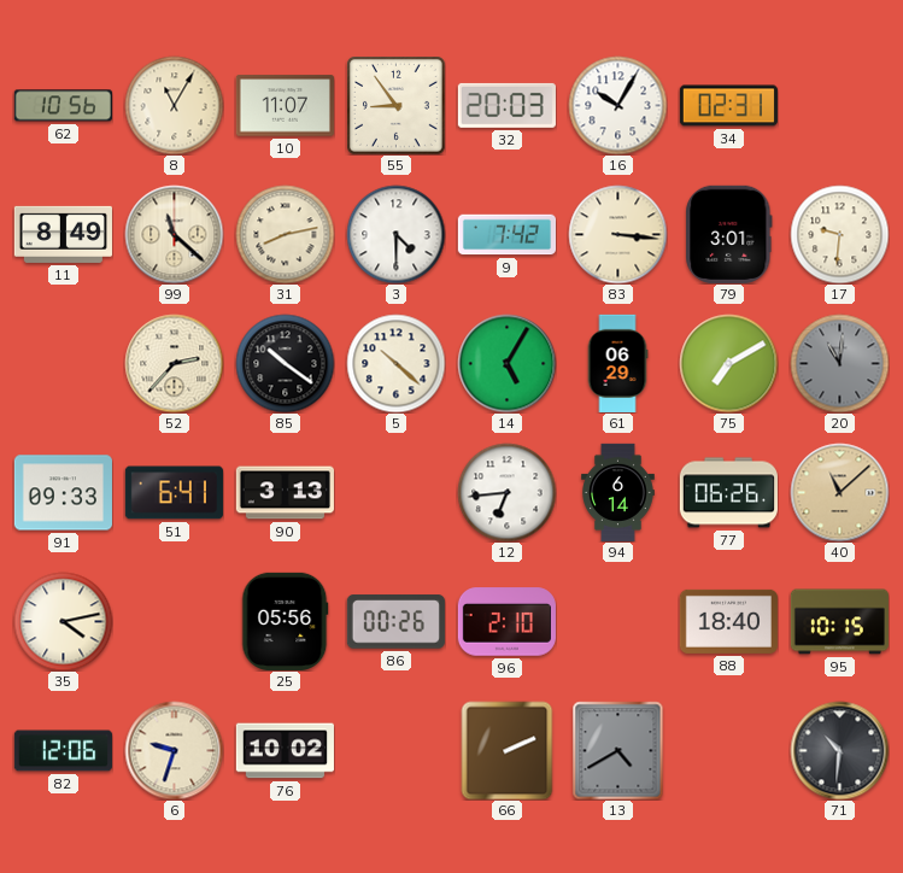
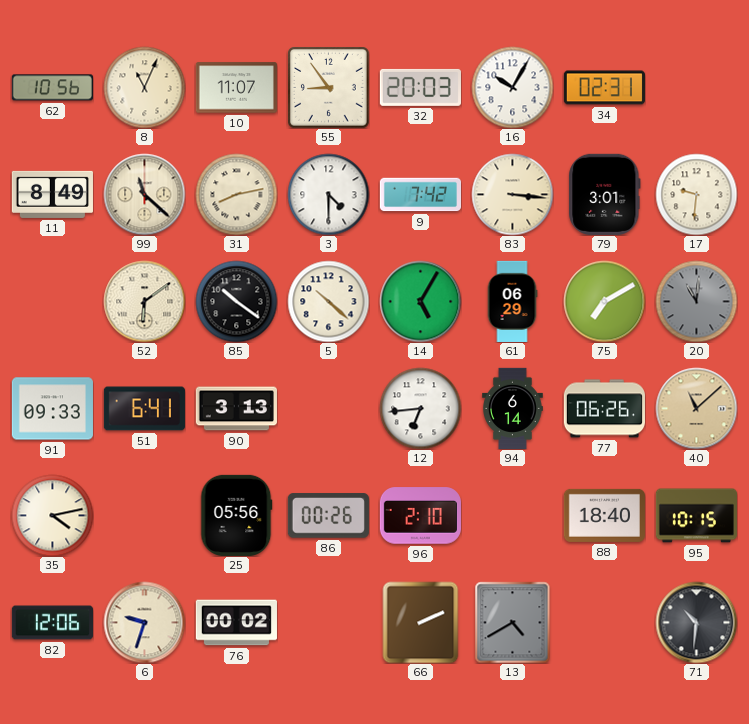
8: 11:05 -> 11:04
52: 2:37 -> 6:09
76: 10:02 -> 00:02
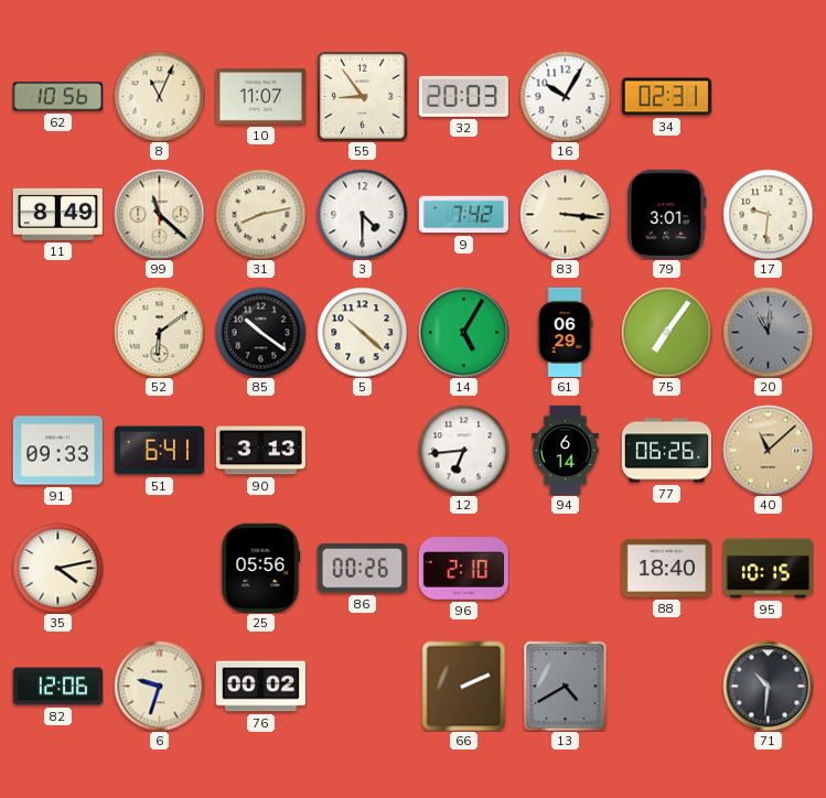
75: 7:10 -> 7:06
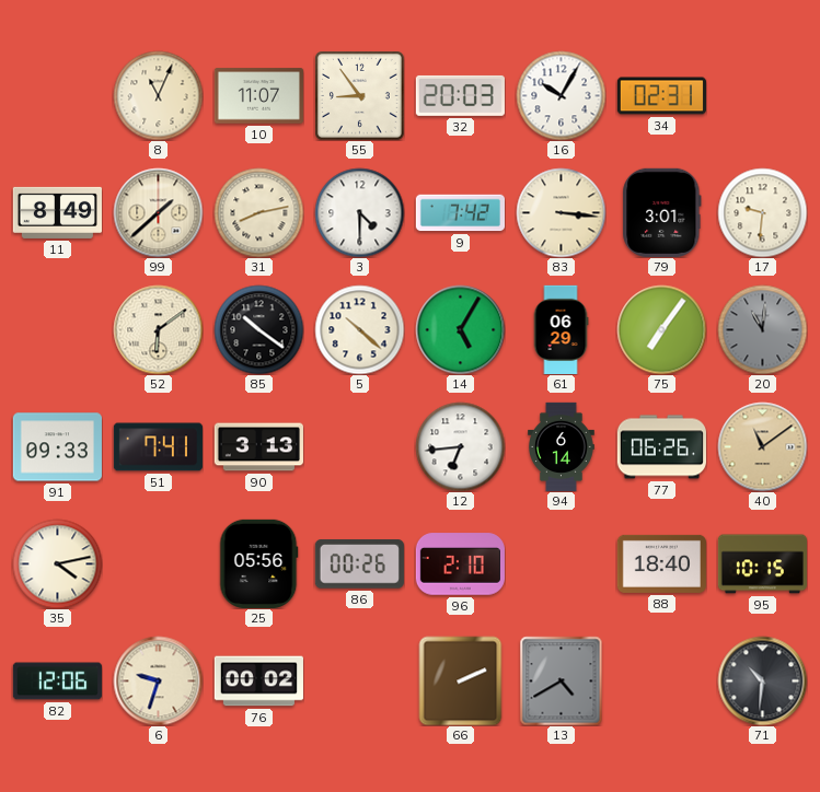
62: 10:56 -> none
99: 11:22 -> 1:38
51: 6:41 -> 7:41
40: 11:08 -> 11:09
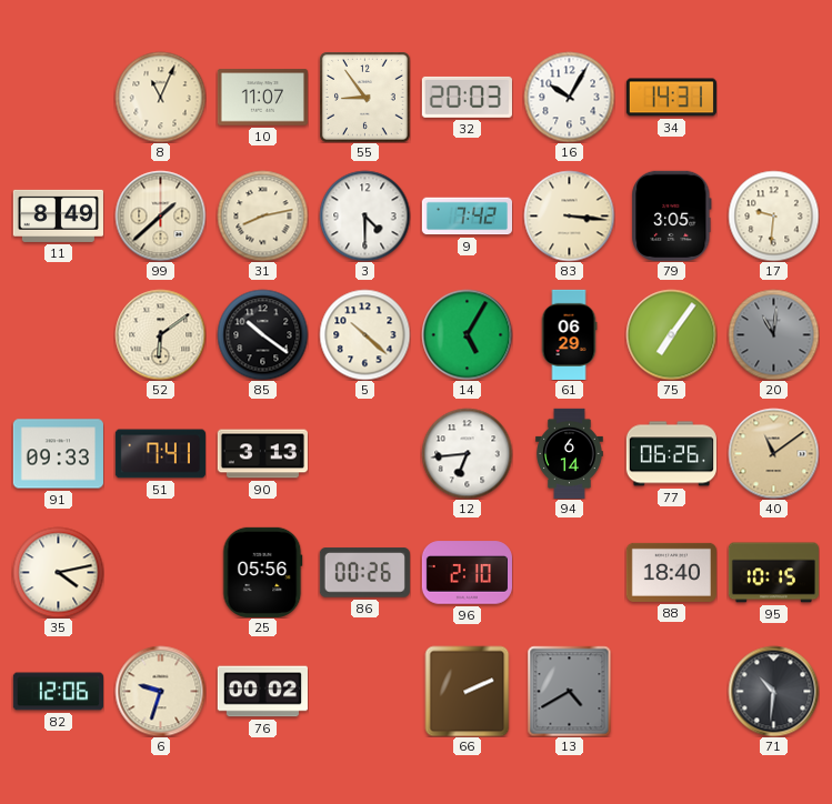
34: 02:31 -> 14:31
79: 3:01 -> 3:05
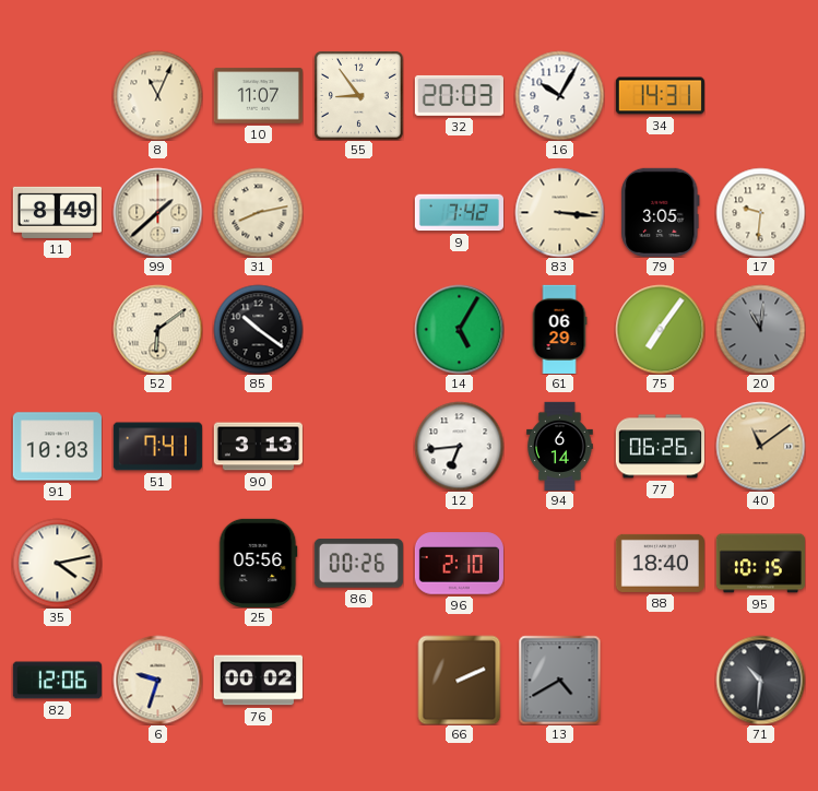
3: 4:30 -> none
5: 10:22 -> none
91: 09:33 -> 10:03
